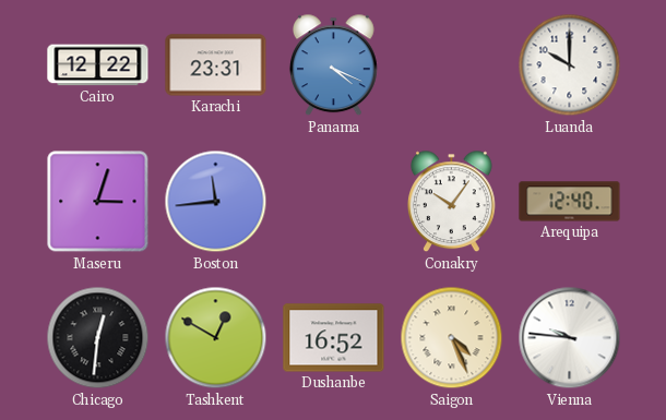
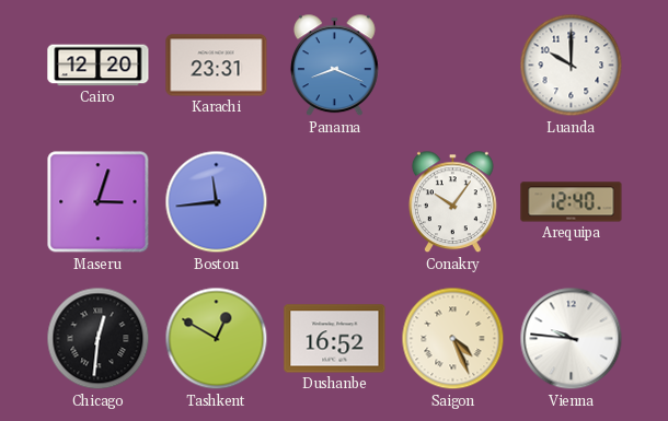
Cairo: 12:22 -> 12:20
Panama: 4:19 -> 8:19
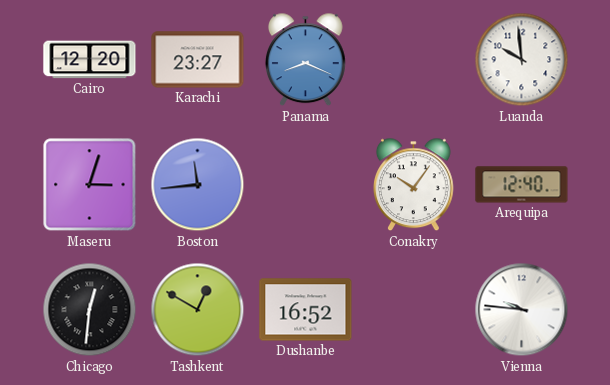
Karachi: 23:31 -> 23:27
Luanda: 10:00 -> 9:59
Saigon: 4:26 -> none
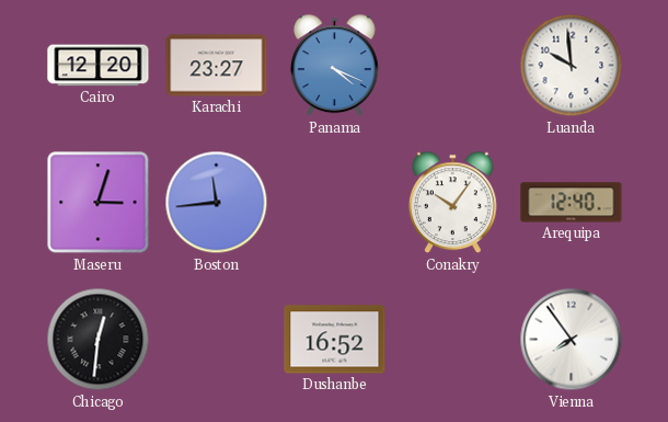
Panama: 8:19 -> 4:19
Tashkent: 12:50 -> none
Vienna: 9:46 -> 7:54
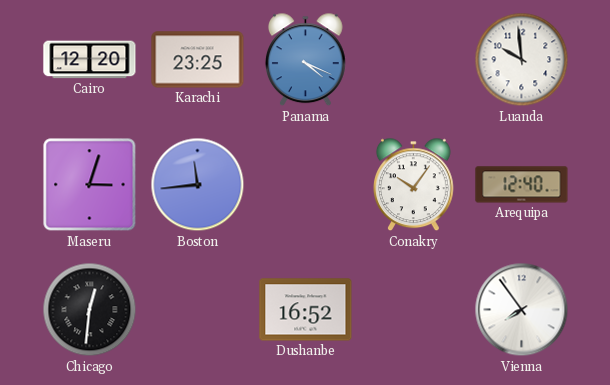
Karachi: 23:27 -> 23:25
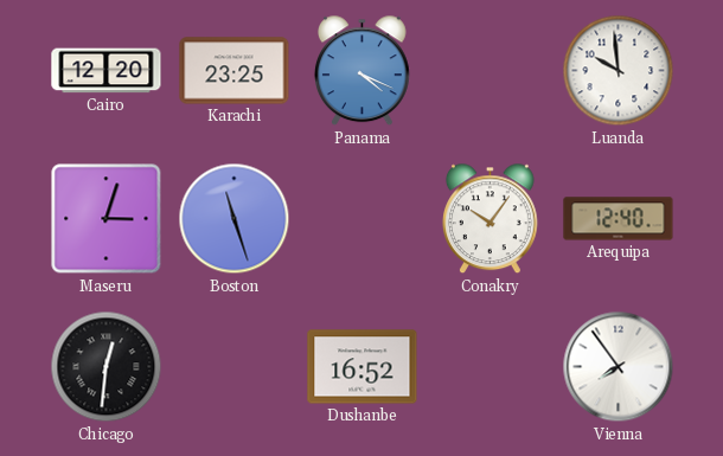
Boston: 11:44 -> 11:27
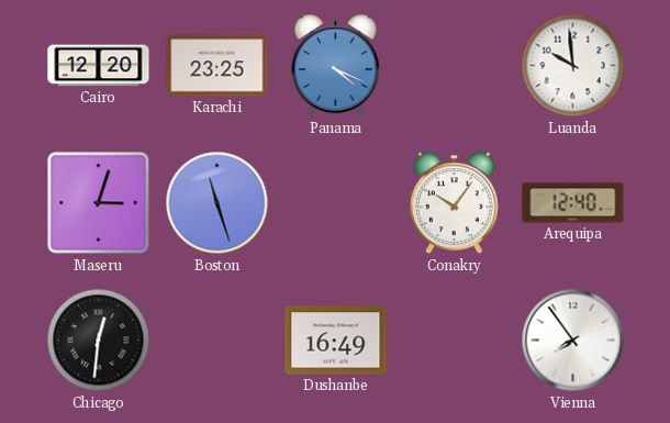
Dushanbe: 16:52 -> 16:49
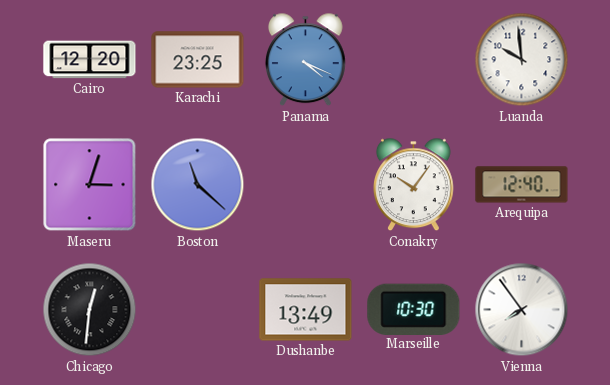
Boston: 11:27 -> 11:22
Dushanbe: 16:49 -> 13:49
Marseille: none -> 10:30
